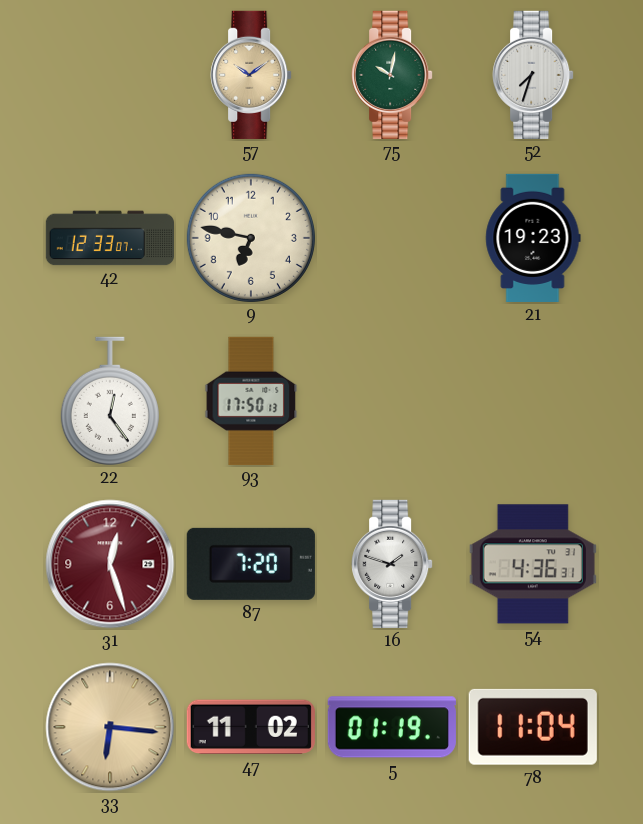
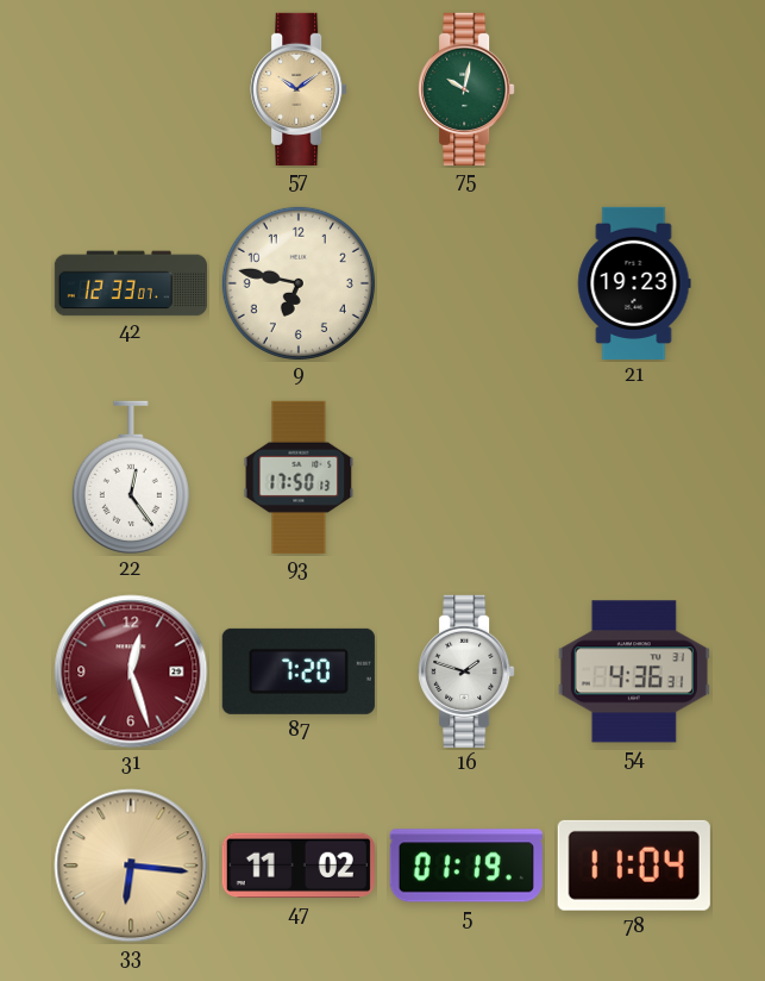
52: 7:33 -> none
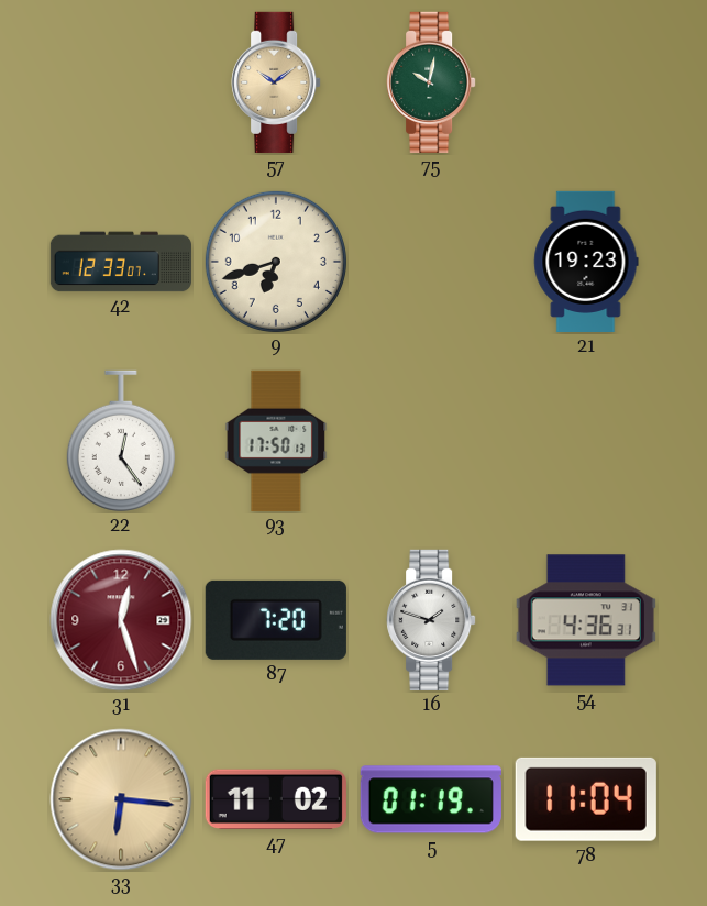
9: 6:47 -> 6:42
